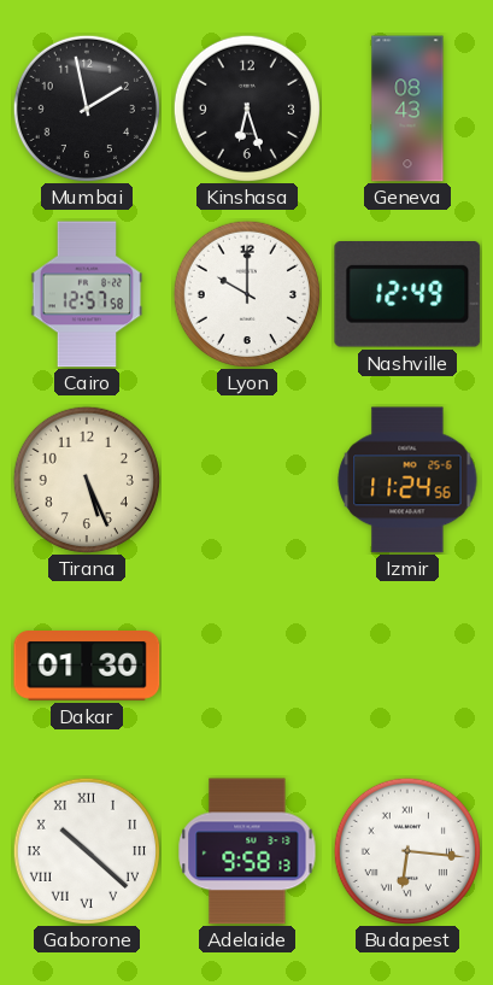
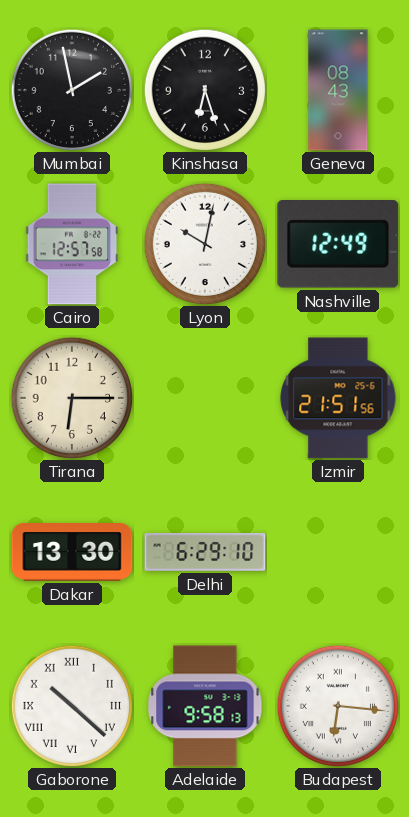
Lyon: 10:00 -> 10:02
Tirana: 5:26 -> 6:15
Izmir: 11:24 -> 21:51
Dakar: 01:30 -> 13:30
Delhi: none -> 6:29
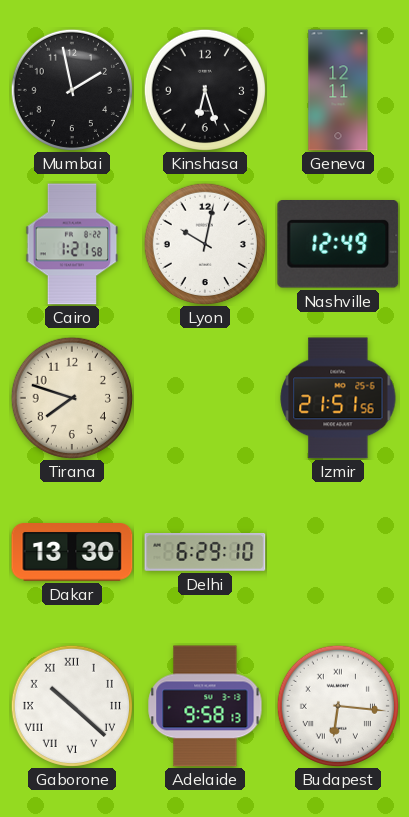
Geneva: 08:43 -> 12:11
Cairo: 12:57 -> 1:21
Tirana: 6:15 -> 7:48
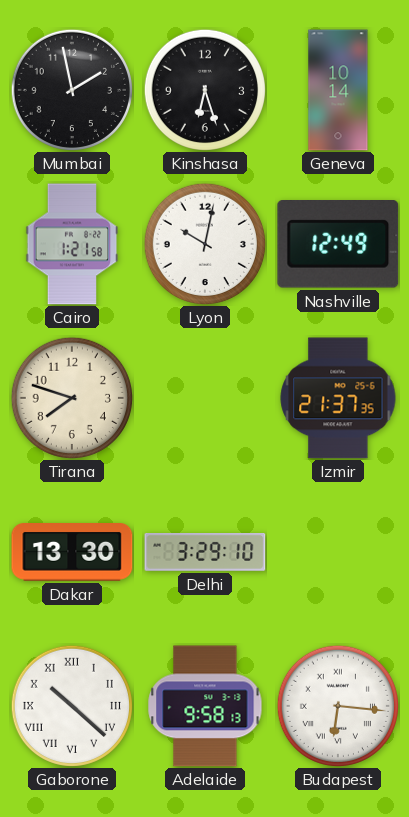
Geneva: 12:11 -> 10:14
Izmir: 21:51 -> 21:37
Delhi: 6:29 -> 3:29
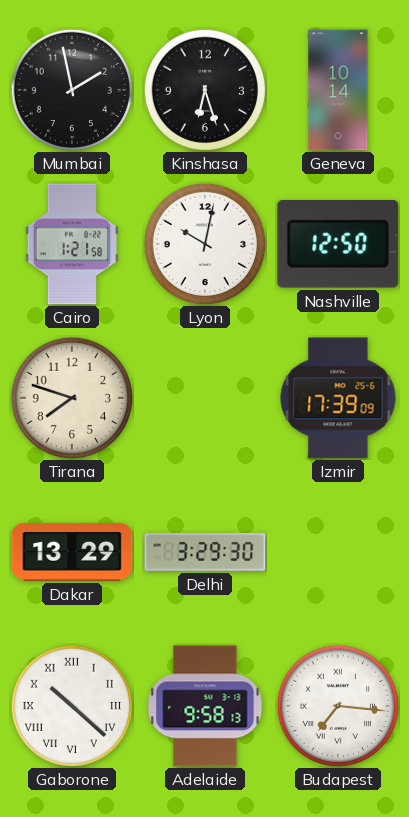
Nashville: 12:49 -> 12:50
Izmir: 21:37 -> 17:39
Dakar: 13:30 -> 13:29
Delhi: 3:29:10 -> 3:29:30
Budapest: 6:16 -> 7:16
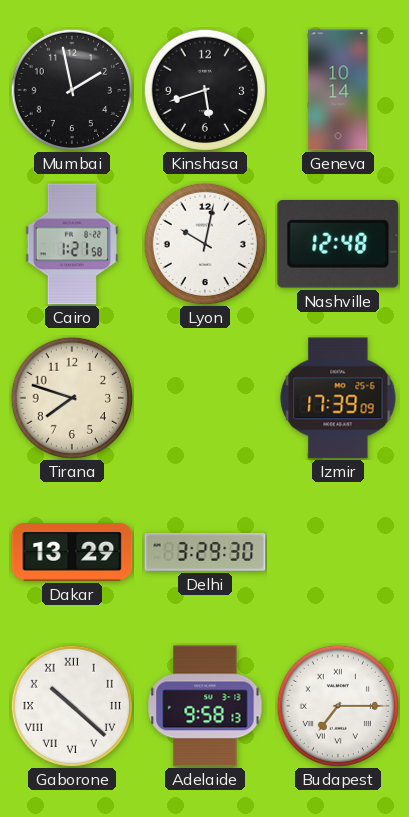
Kinshasa: 6:27 -> 5:42
Nashville: 12:50 -> 12:48
Budapest: 7:16 -> 7:15
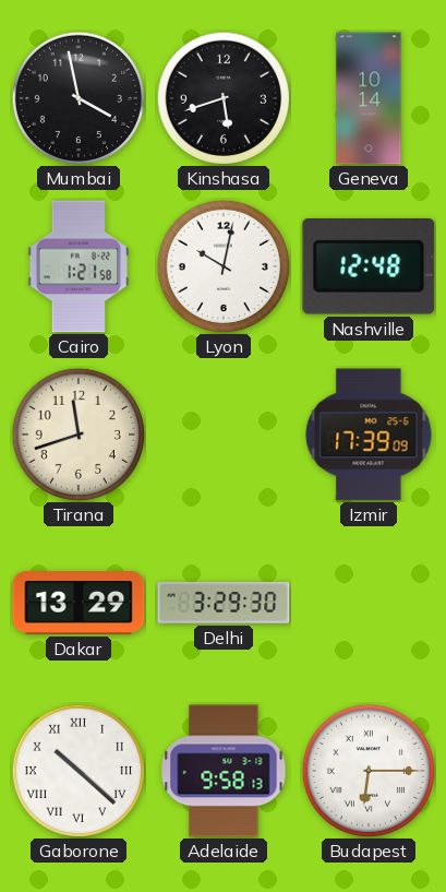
Mumbai: 1:58 -> 3:58
Tirana: 7:48 -> 11:42
Budapest: 7:15 -> 6:15
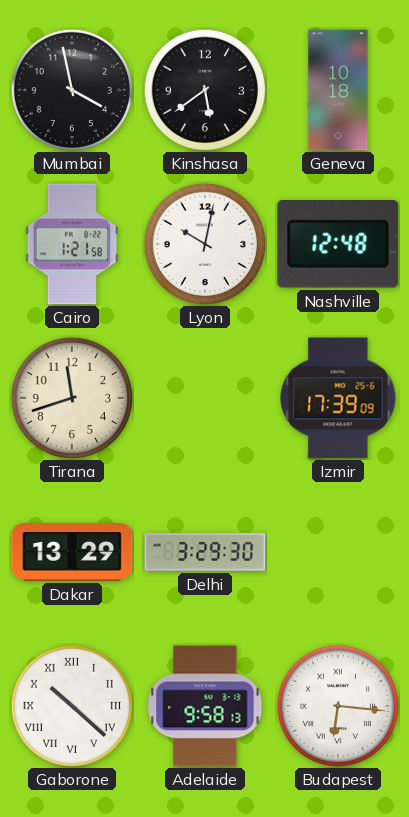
Kinshasa: 5:42 -> 5:39
Geneva: 10:14 -> 10:18
Budapest: 6:15 -> 6:16
